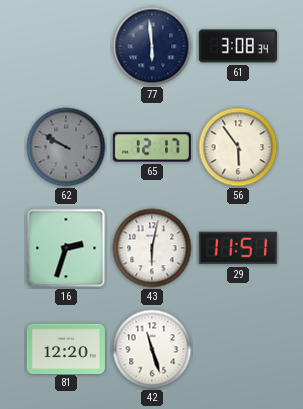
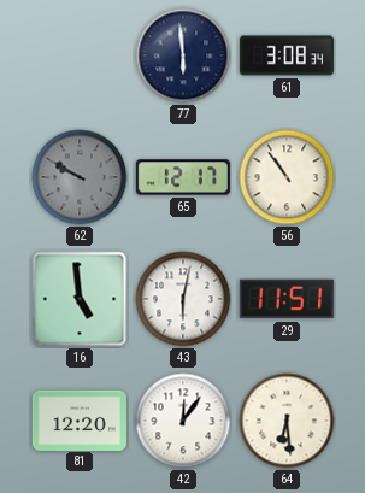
56: 5:54 -> 10:54
16: 2:33 -> 4:59
42: 11:27 -> 12:06
64: none -> 6:29
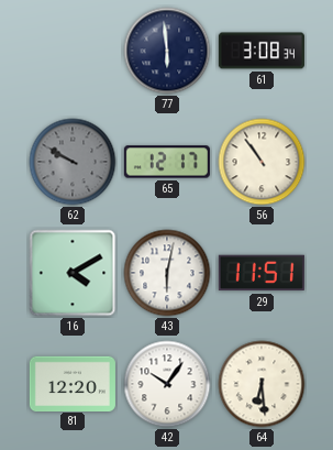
16: 4:59 -> 4:10
42: 12:06 -> 10:06
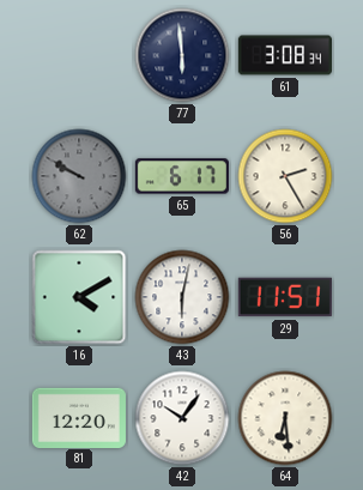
65: 12:17 -> 6:17
56: 10:54 -> 2:25
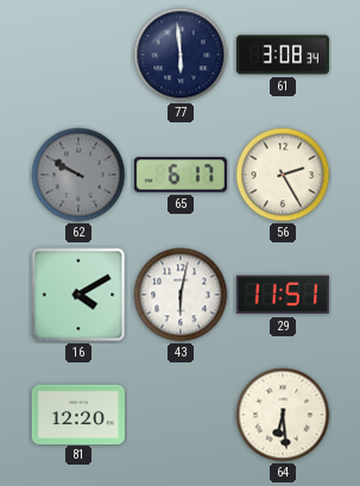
42: 10:06 -> none
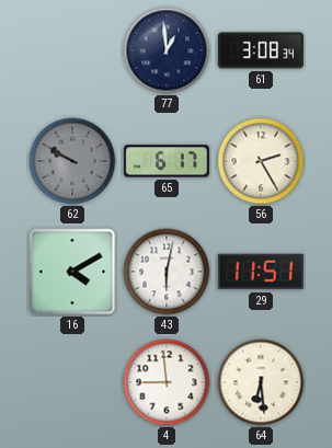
77: 5:59 -> 12:59
81: 12:20 -> none
4: none -> 8:59
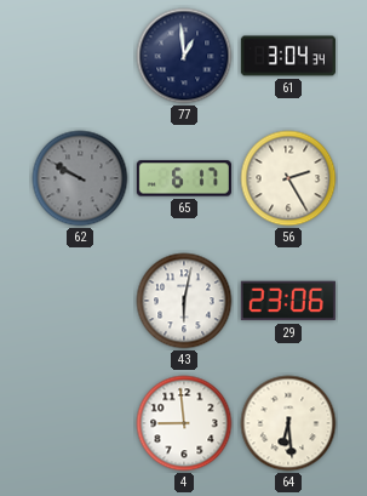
61: 3:08 -> 3:04
16: 4:10 -> none
29: 11:51 -> 23:06
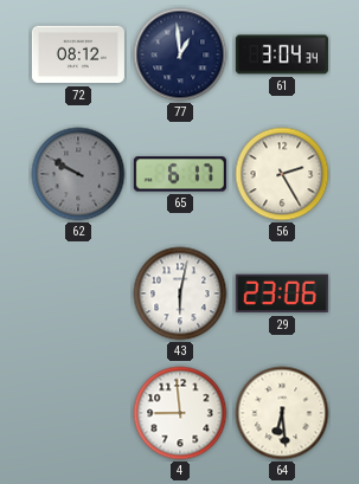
72: none -> 08:12
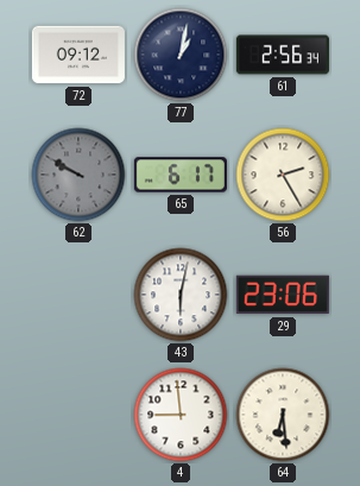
72: 08:12 -> 09:12
77: 12:59 -> 1:02
61: 3:04 -> 2:56
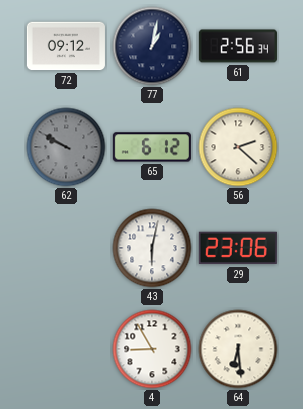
65: 6:17 -> 6:12
56: 2:25 -> 2:22
4: 8:59 -> 8:55
